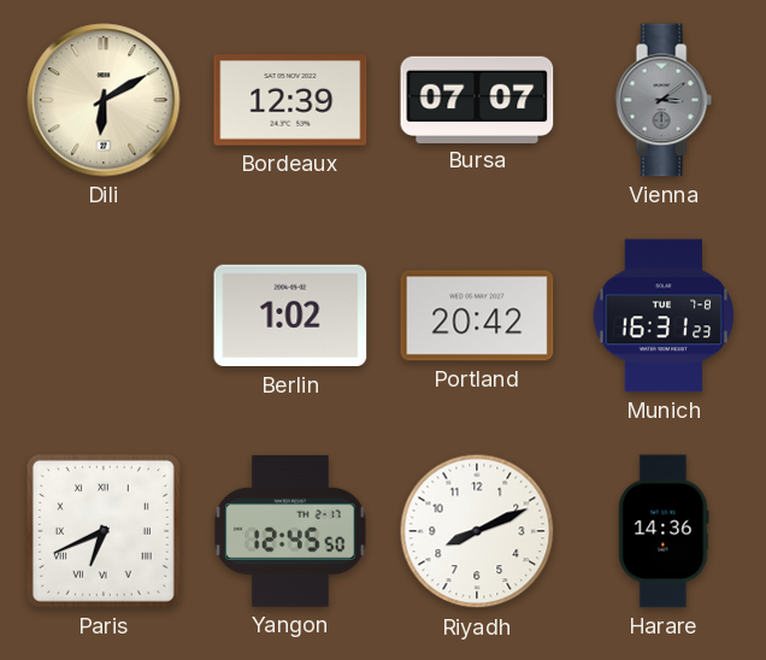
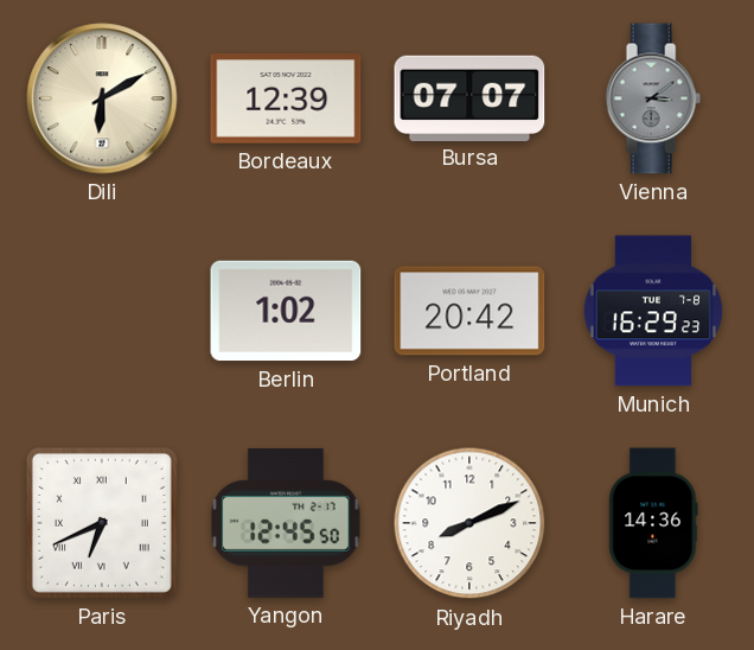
Munich: 16:31 -> 16:29
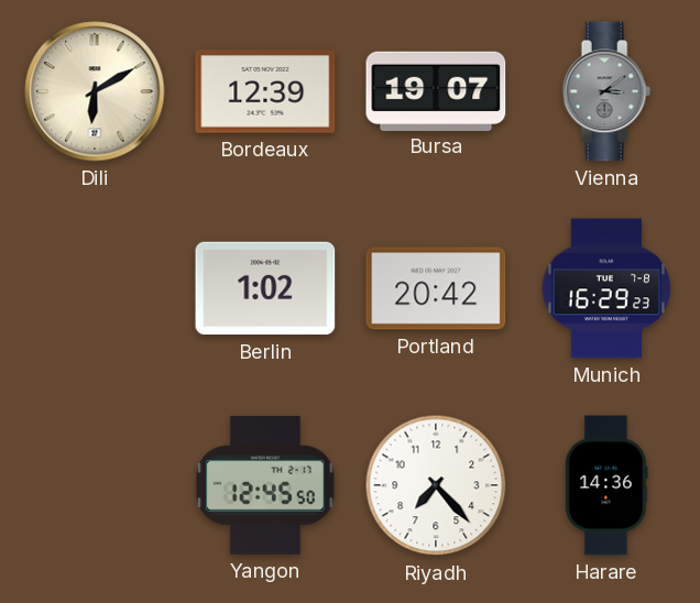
Bursa: 07:07 -> 19:07
Paris: 6:41 -> none
Riyadh: 8:11 -> 7:23
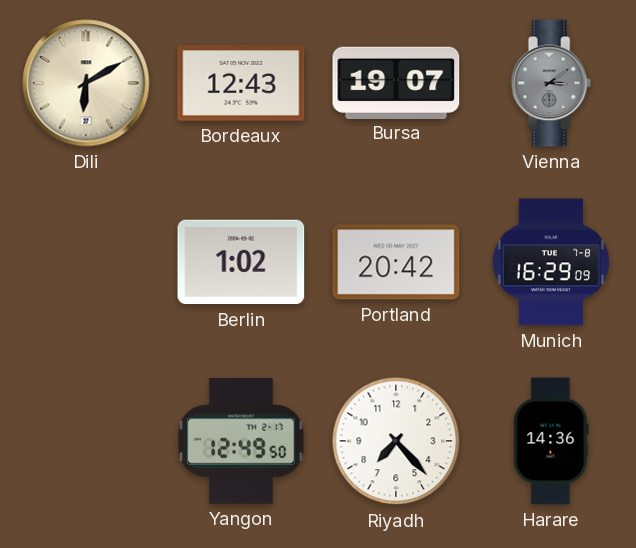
Bordeaux: 12:39 -> 12:43
Munich: 16:29:23 -> 16:29:09
Yangon: 12:45 -> 12:49
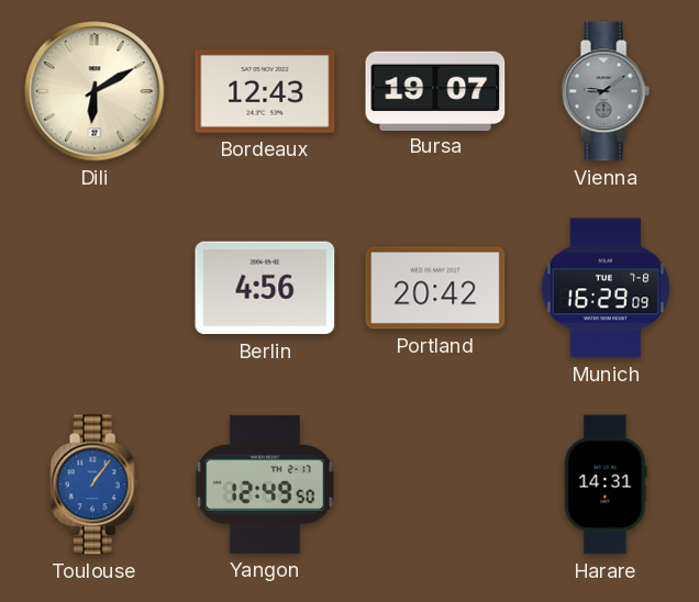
Vienna: 3:09 -> 9:09
Berlin: 1:02 -> 4:56
Toulouse: none -> 1:06
Riyadh: 7:23 -> none
Harare: 14:36 -> 14:31
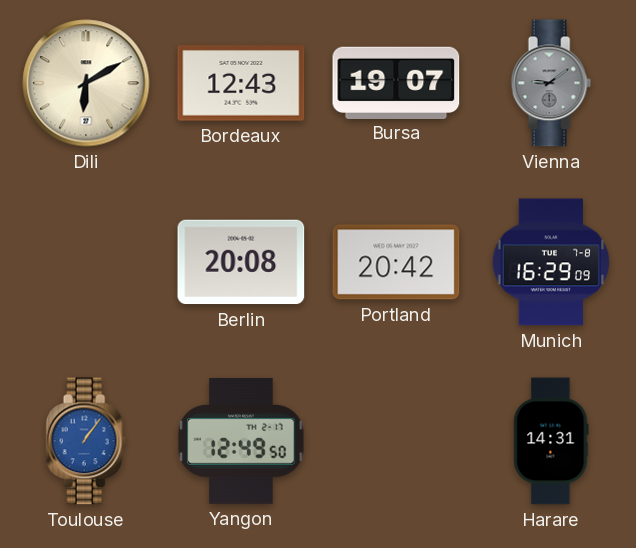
Berlin: 4:56 -> 20:08
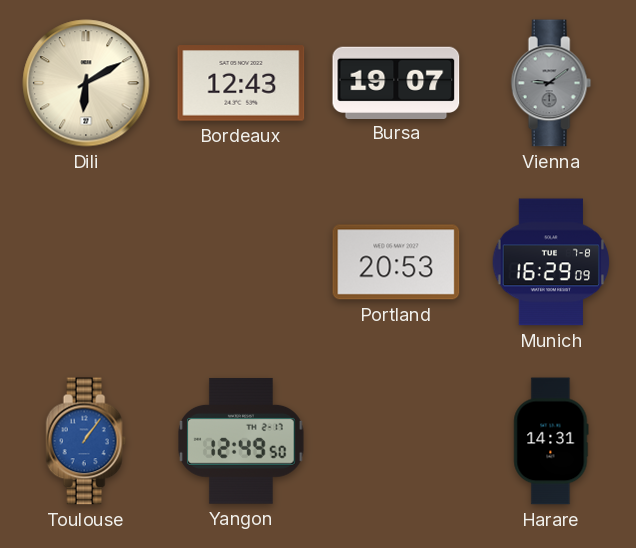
Berlin: 20:08 -> none
Portland: 20:42 -> 20:53
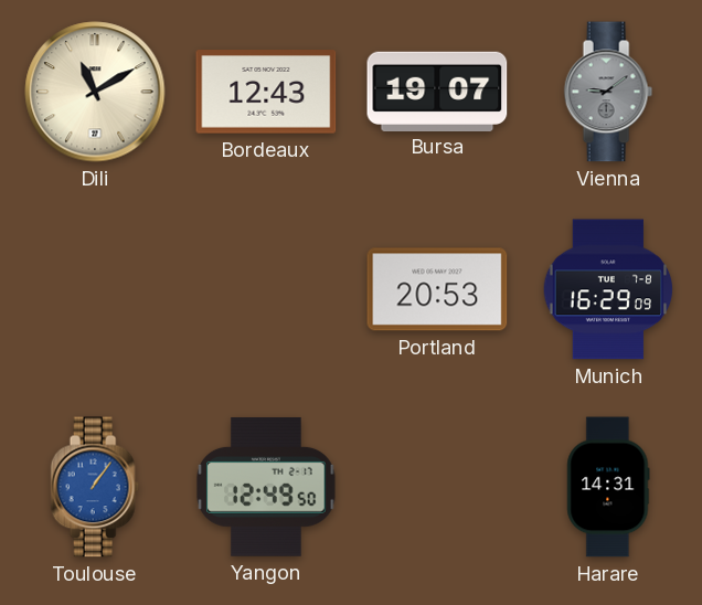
Dili: 6:10 -> 11:10
